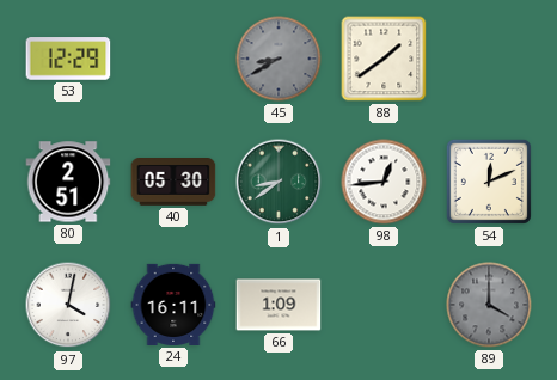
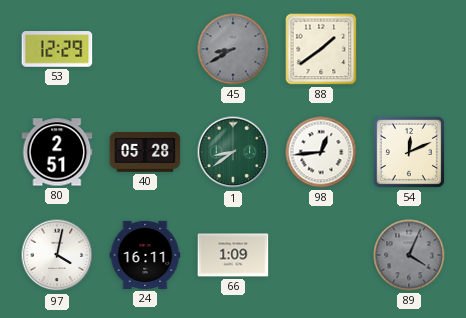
40: 05:30 -> 05:28
89: 4:00 -> 4:04
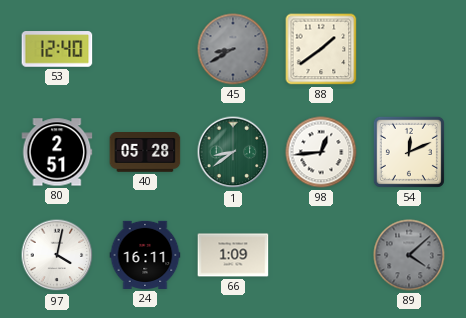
53: 12:29 -> 12:40
89: 4:04 -> 4:08
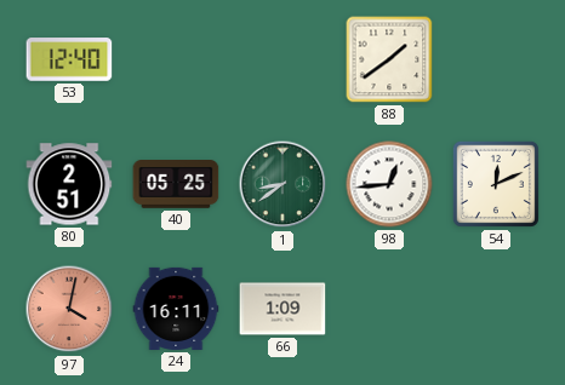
45: 8:40 -> none
40: 05:28 -> 05:25
97 dial: white -> salmon
89: 4:08 -> none
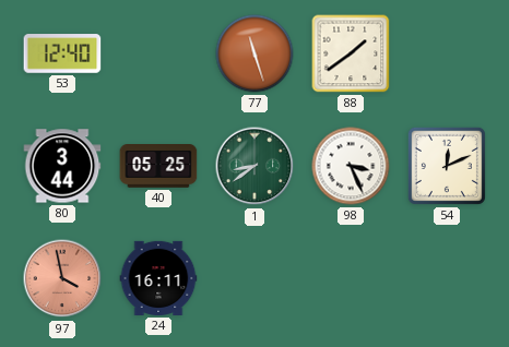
77: none -> 11:27
80: 2:51 -> 3:44
98: 12:44 -> 3:26
97: 4:02 -> 3:58
66: 1:09 -> none
